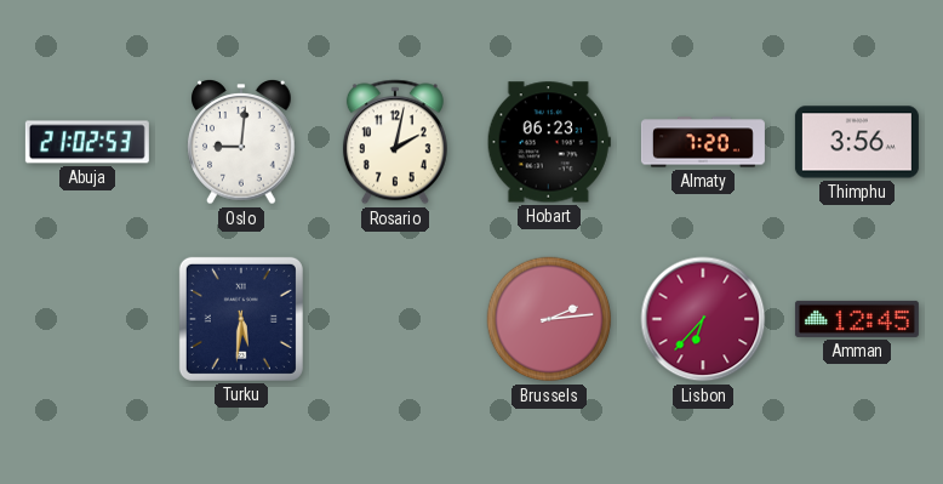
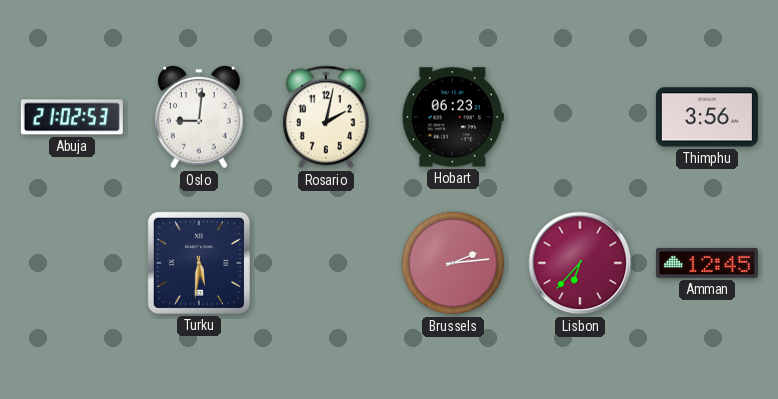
Almaty: 7:20 -> none
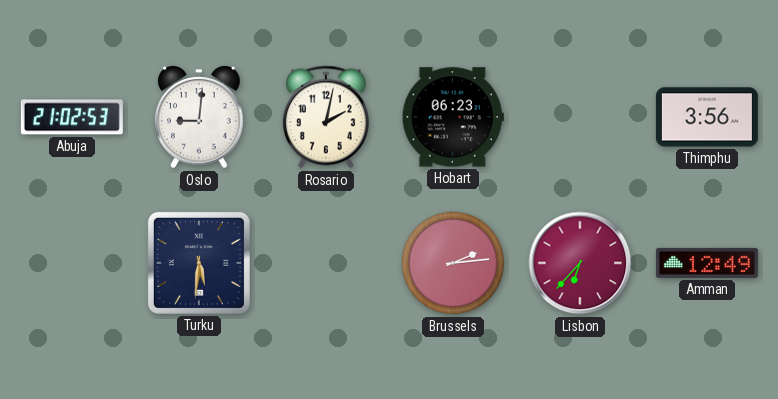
Amman: 12:45 -> 12:49
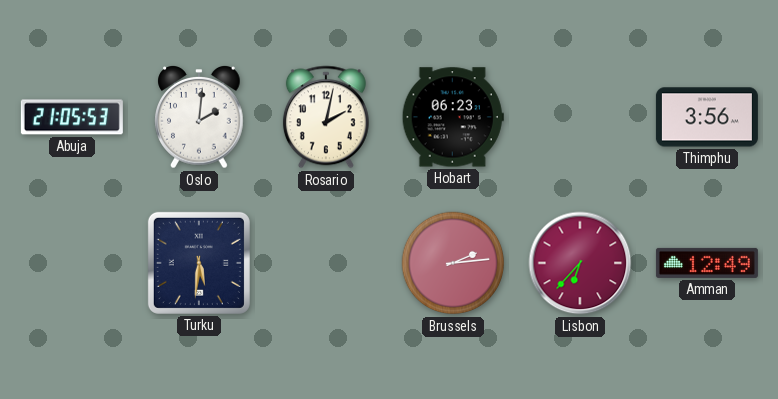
Abuja: 21:02 -> 21:05
Oslo: 9:01 -> 2:01
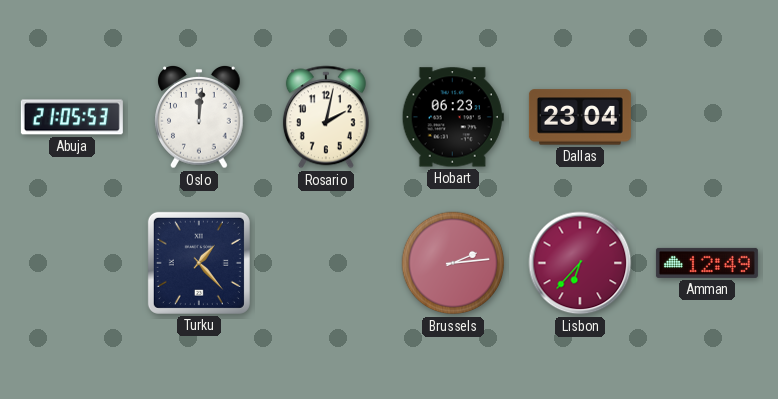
Oslo: 2:01 -> 12:01
Dallas: none -> 23:04
Thimphu: 3:56 -> none
Turku: 5:31 -> 1:23
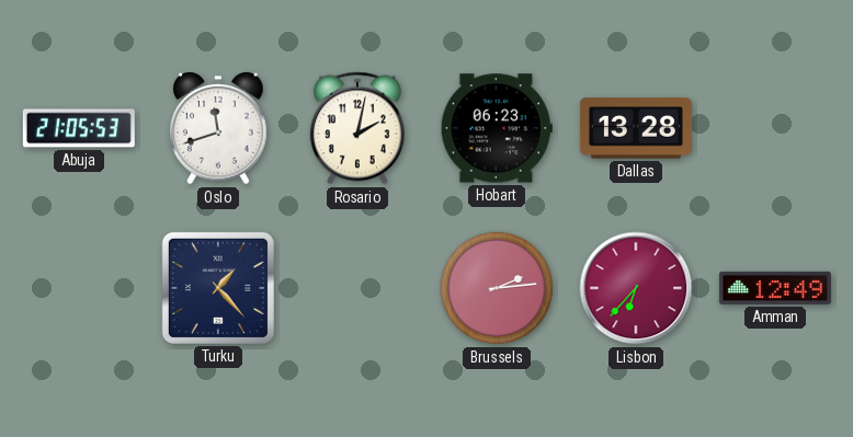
Oslo: 12:01 -> 11:42
Dallas: 23:04 -> 13:28
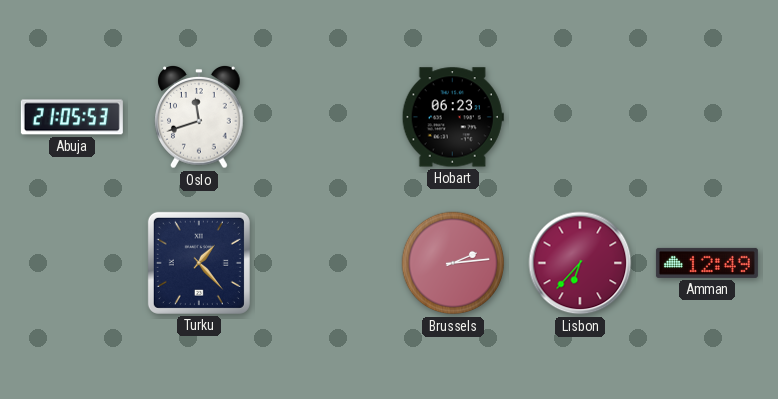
Rosario: 2:02 -> none
Dallas: 13:28 -> none
